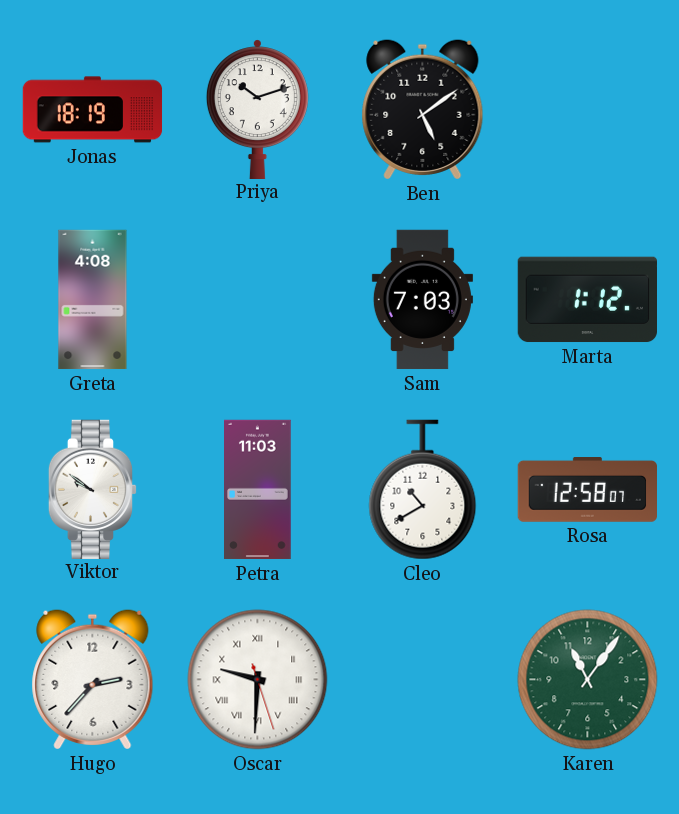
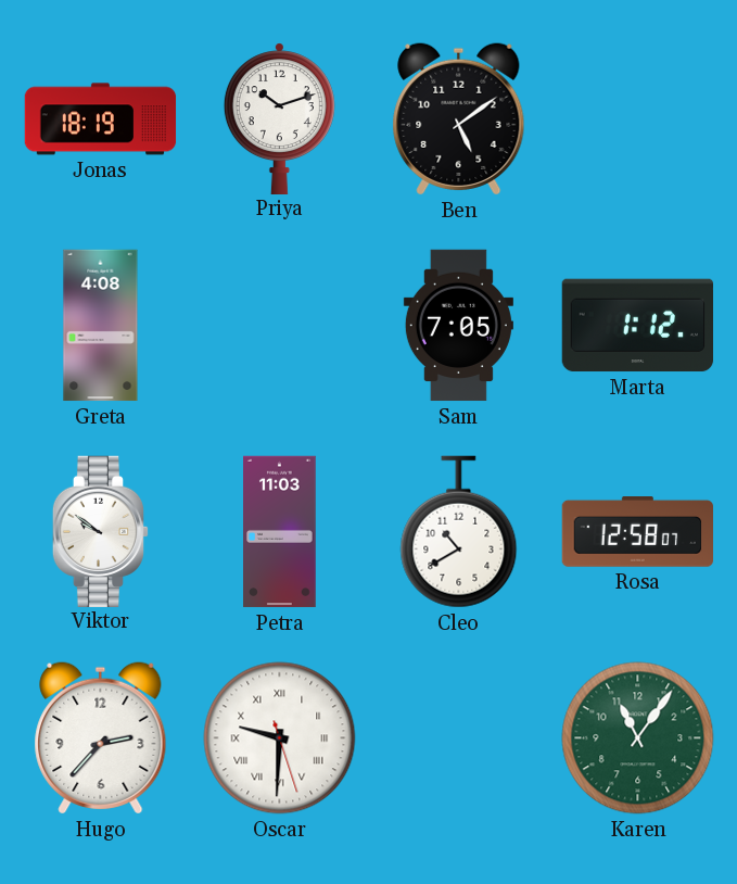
Sam: 7:03 -> 7:05
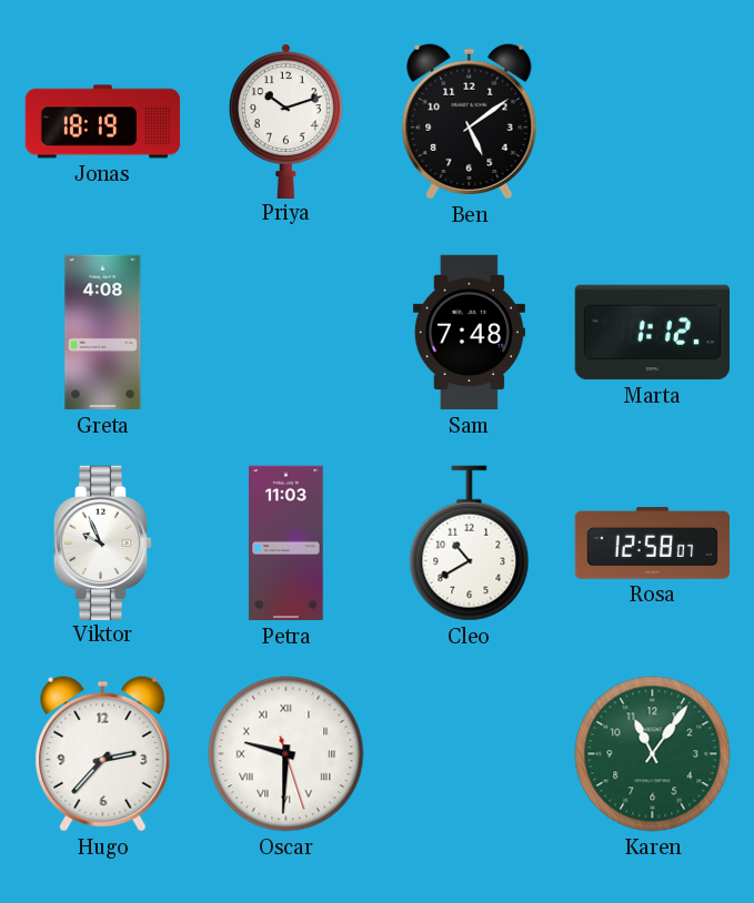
Sam: 7:05 -> 7:48
Viktor: 9:51 -> 9:56
